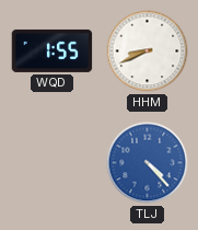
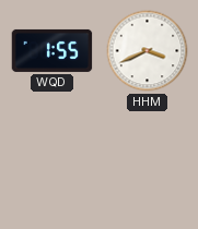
HHM: 8:41 -> 3:41
TLJ: 4:23 -> none
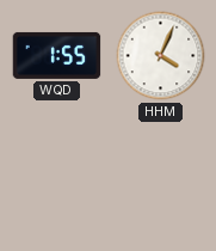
HHM: 3:41 -> 4:04
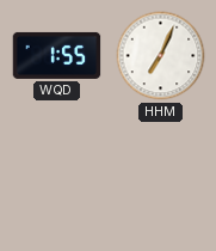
HHM: 4:04 -> 7:04
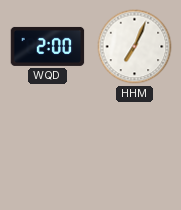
WQD: 1:55 -> 2:00
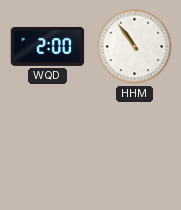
HHM: 7:04 -> 10:54
